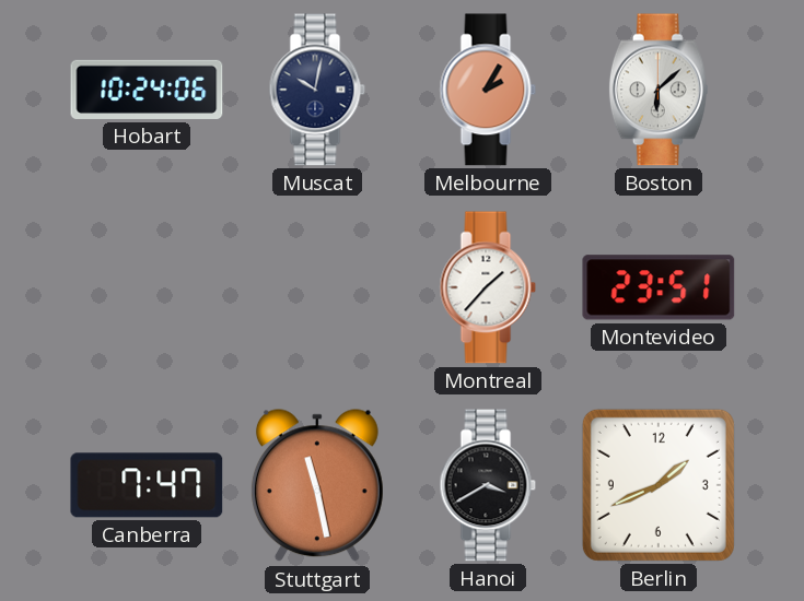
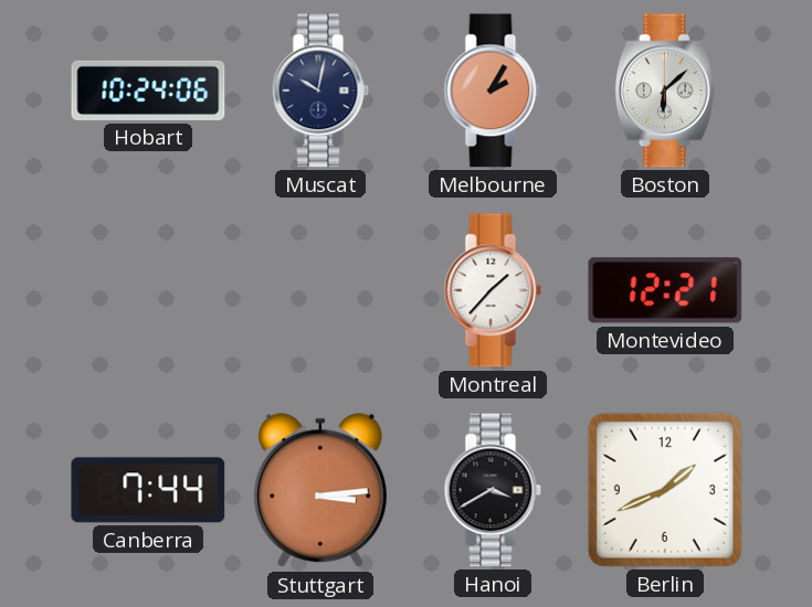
Montevideo: 23:51 -> 12:21
Canberra: 7:47 -> 7:44
Stuttgart: 11:28 -> 3:14
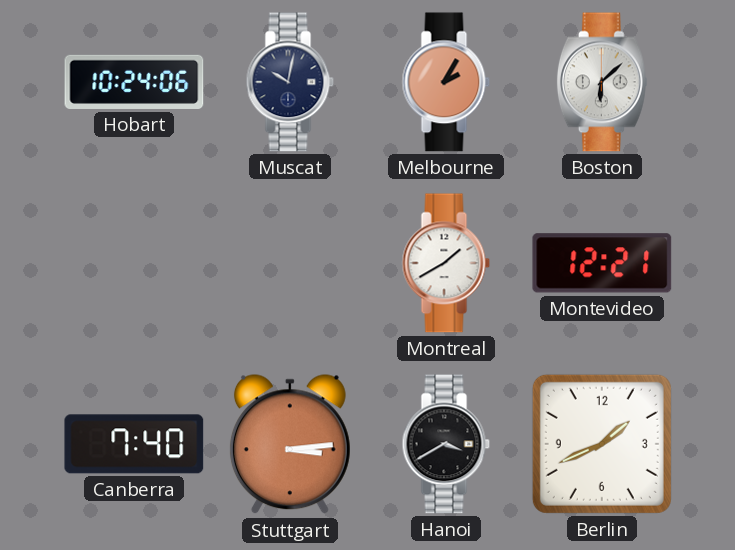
Montreal: 1:37 -> 1:40
Canberra: 7:44 -> 7:40
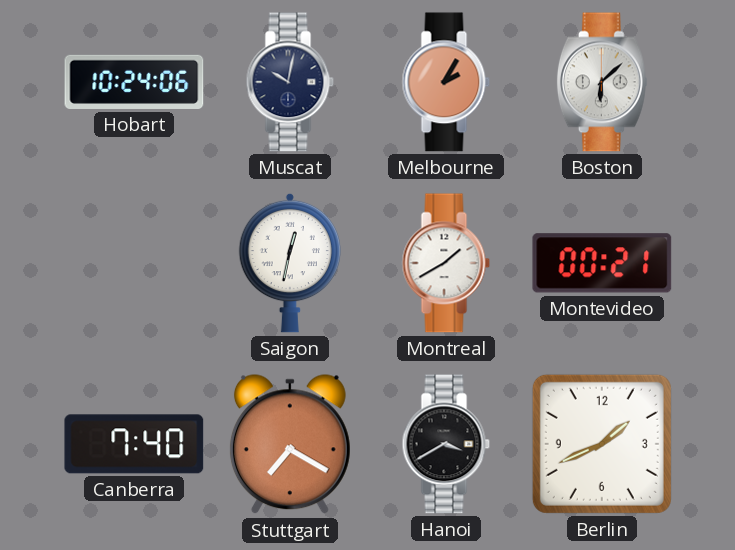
Saigon: none -> 12:32
Montevideo: 12:21 -> 00:21
Stuttgart: 3:14 -> 7:20
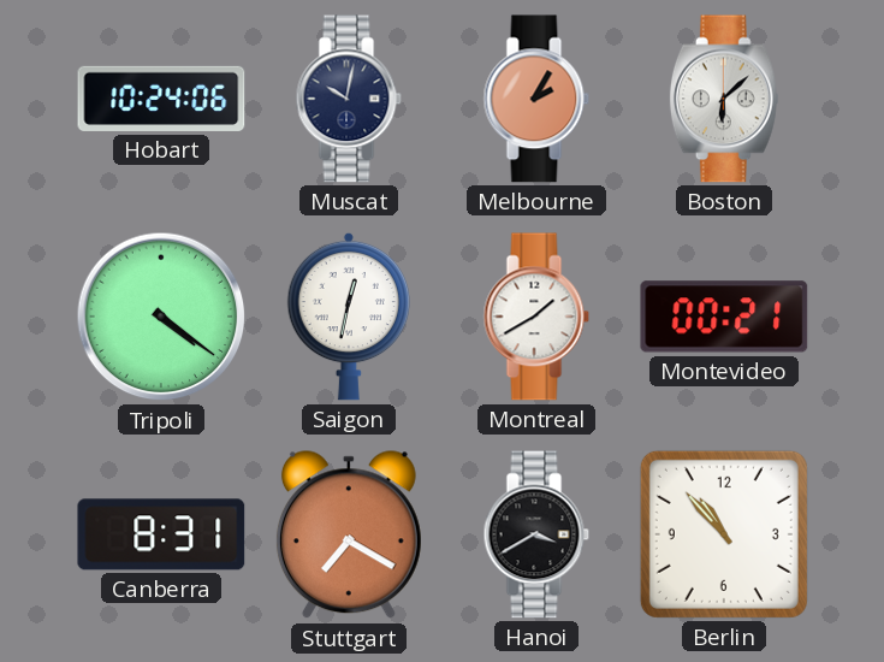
Tripoli: none -> 4:21
Canberra: 7:40 -> 8:31
Berlin: 1:41 -> 10:53
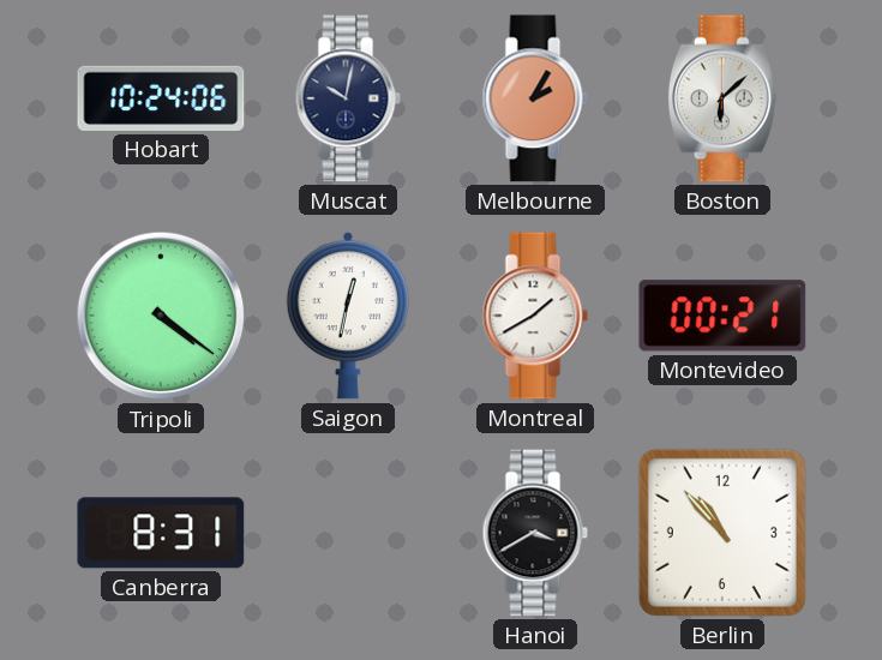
Stuttgart: 7:20 -> none
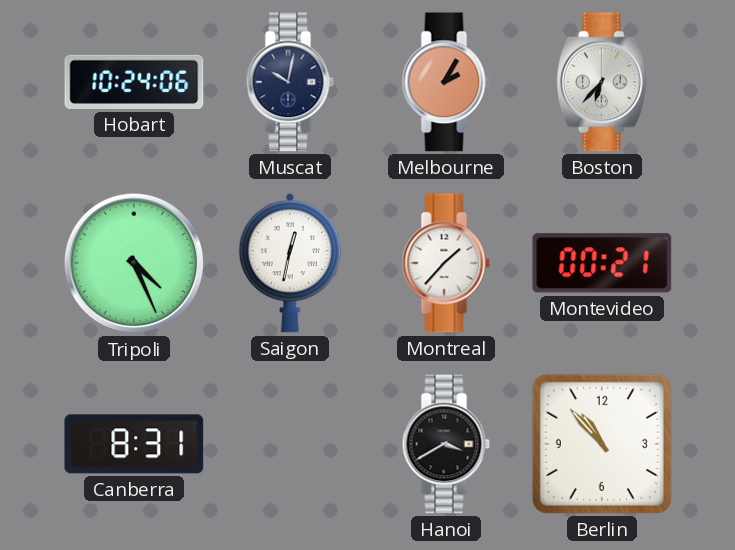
Boston: 6:08 -> 6:37
Tripoli: 4:21 -> 4:26
Montreal: 1:40 -> 1:37
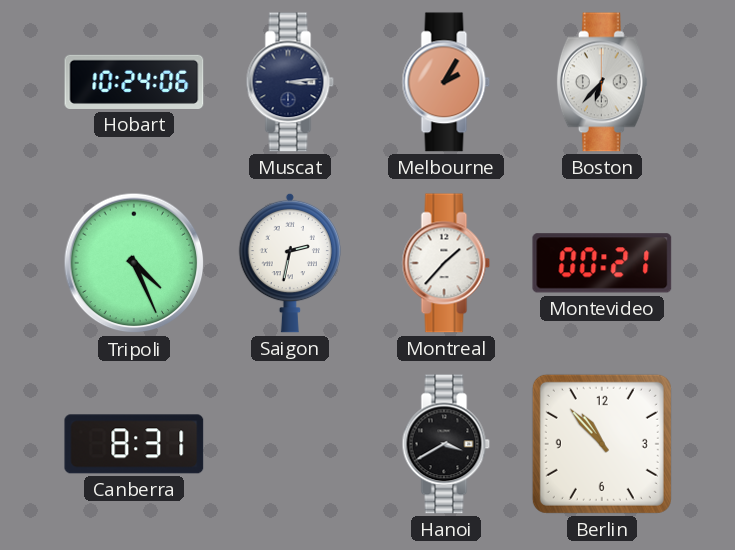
Muscat: 10:02 -> 3:14
Saigon: 12:32 -> 2:32
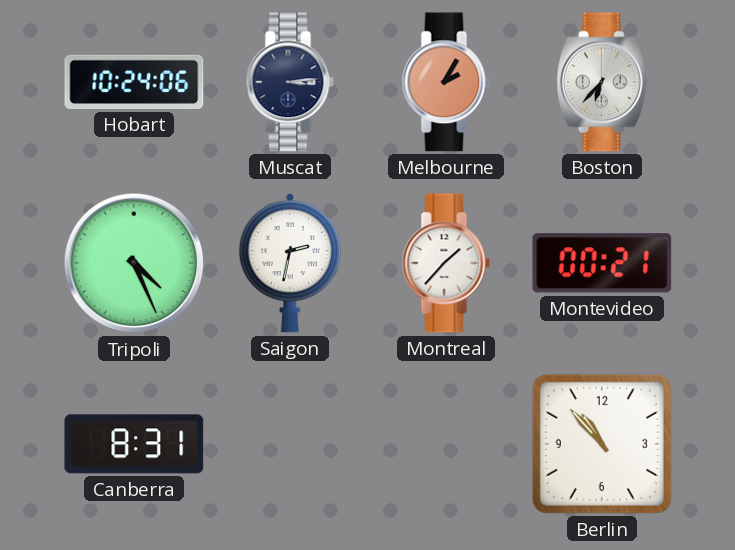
Hanoi: 3:40 -> none
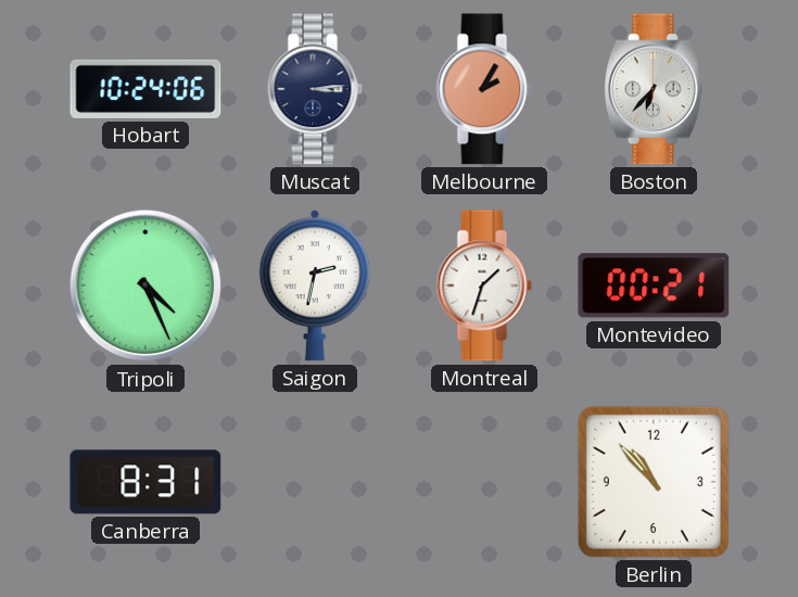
Montreal: 1:37 -> 1:33
